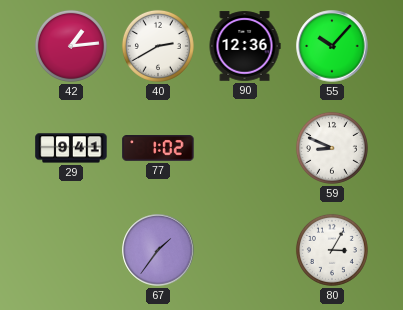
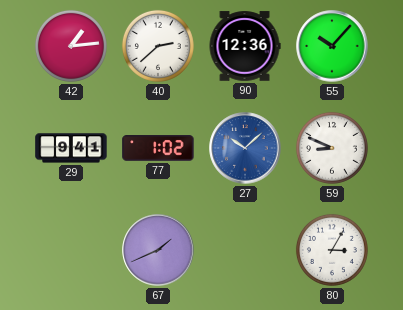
40: 2:40 -> 2:38
27: none -> 10:08
67: 1:36 -> 1:41
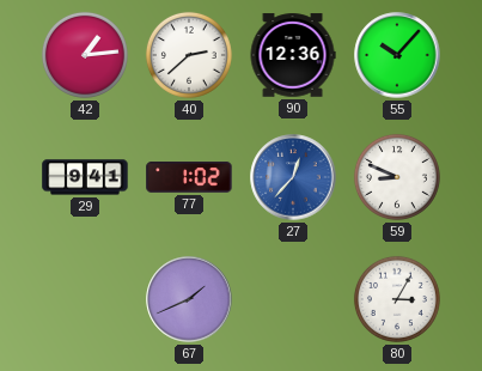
27: 10:08 -> 12:37
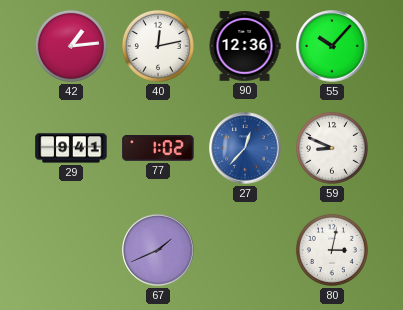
40: 2:38 -> 12:13
80: 3:05 -> 3:02
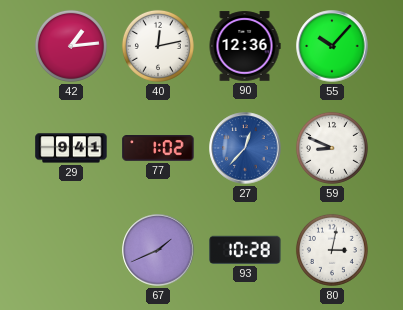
93: none -> 10:28
